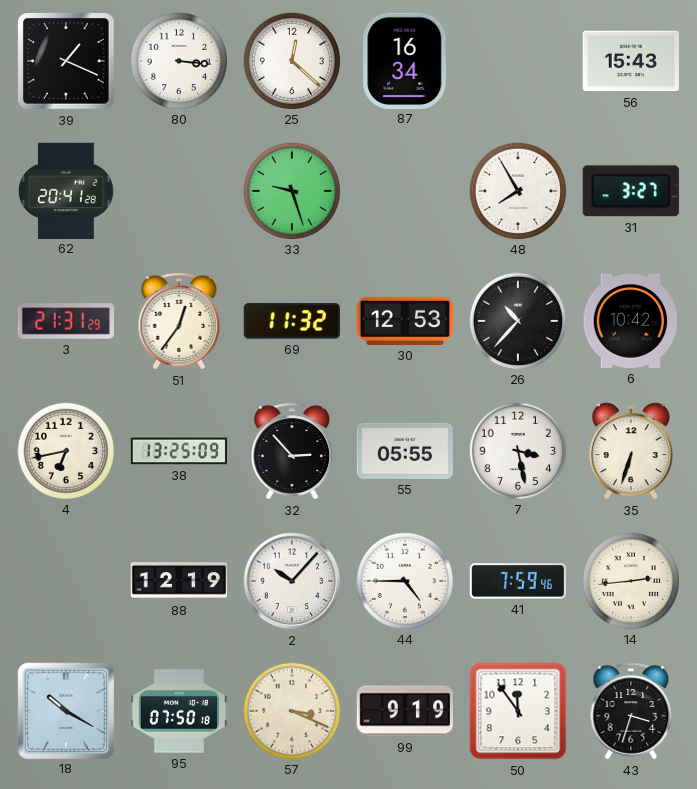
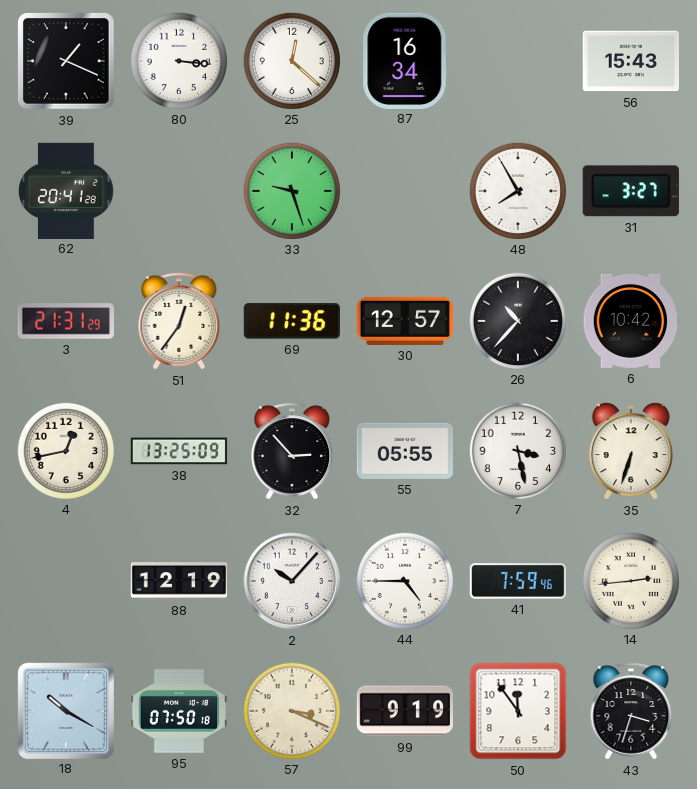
69: 11:32 -> 11:36
30: 12:53 -> 12:57
4: 6:43 -> 12:43
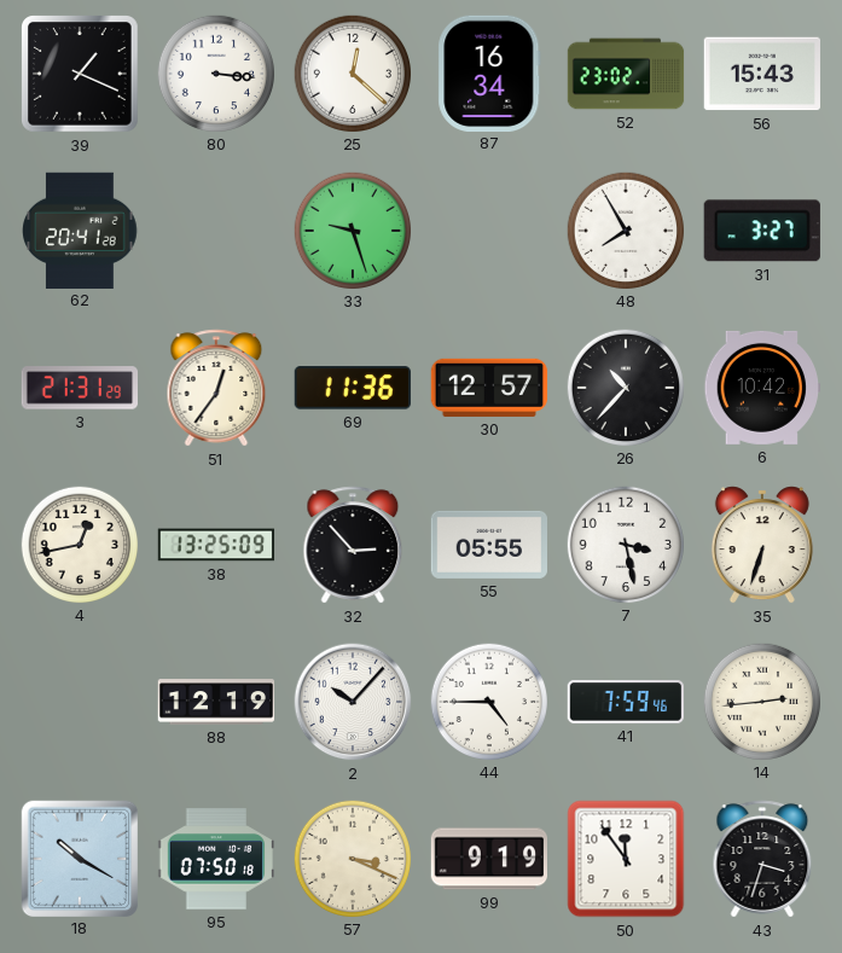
52: none -> 23:02
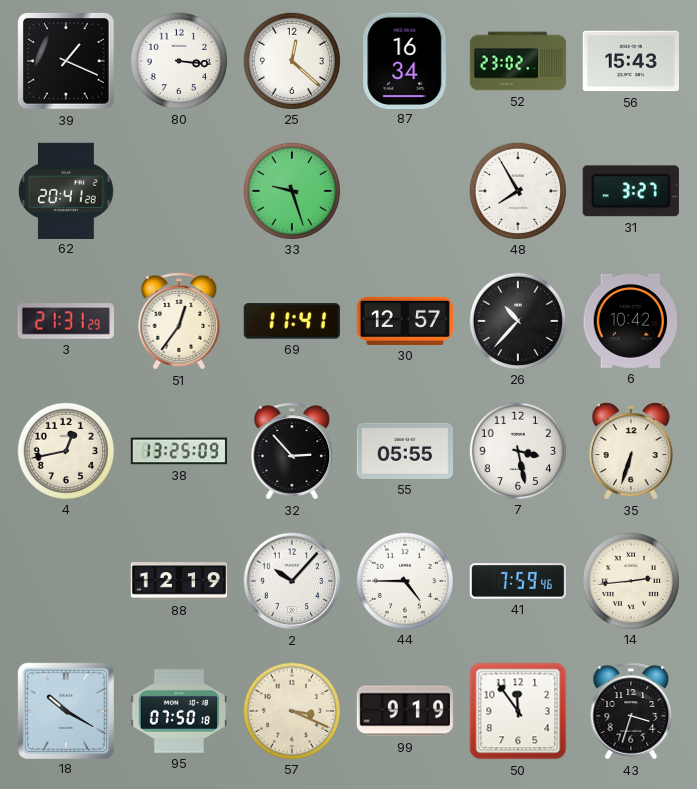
69: 11:36 -> 11:41
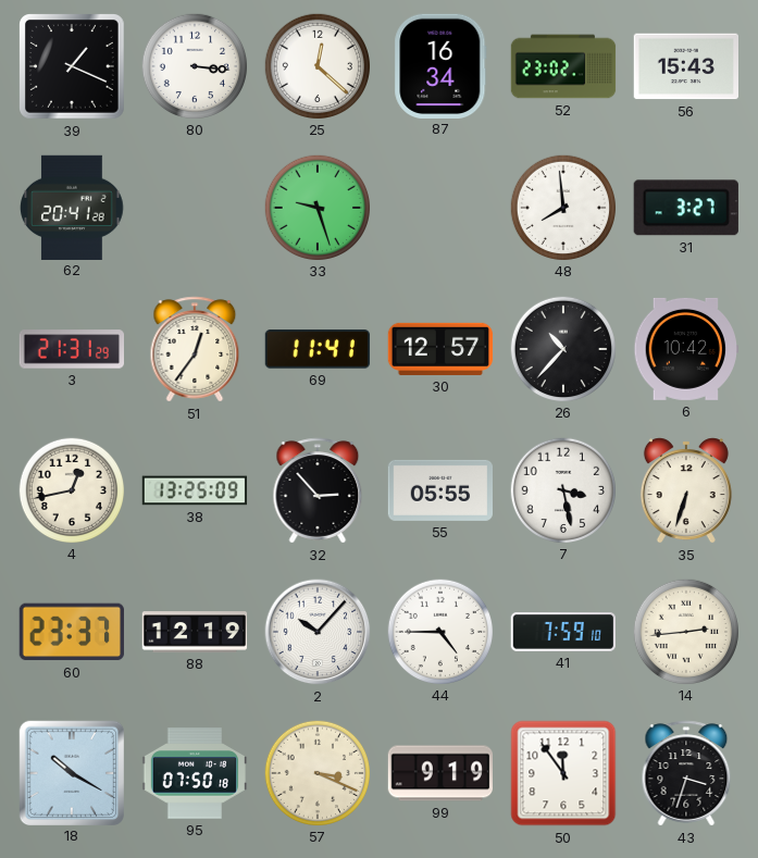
48: 7:55 -> 7:59
60: none -> 23:37
41: 7:59:46 -> 7:59:10
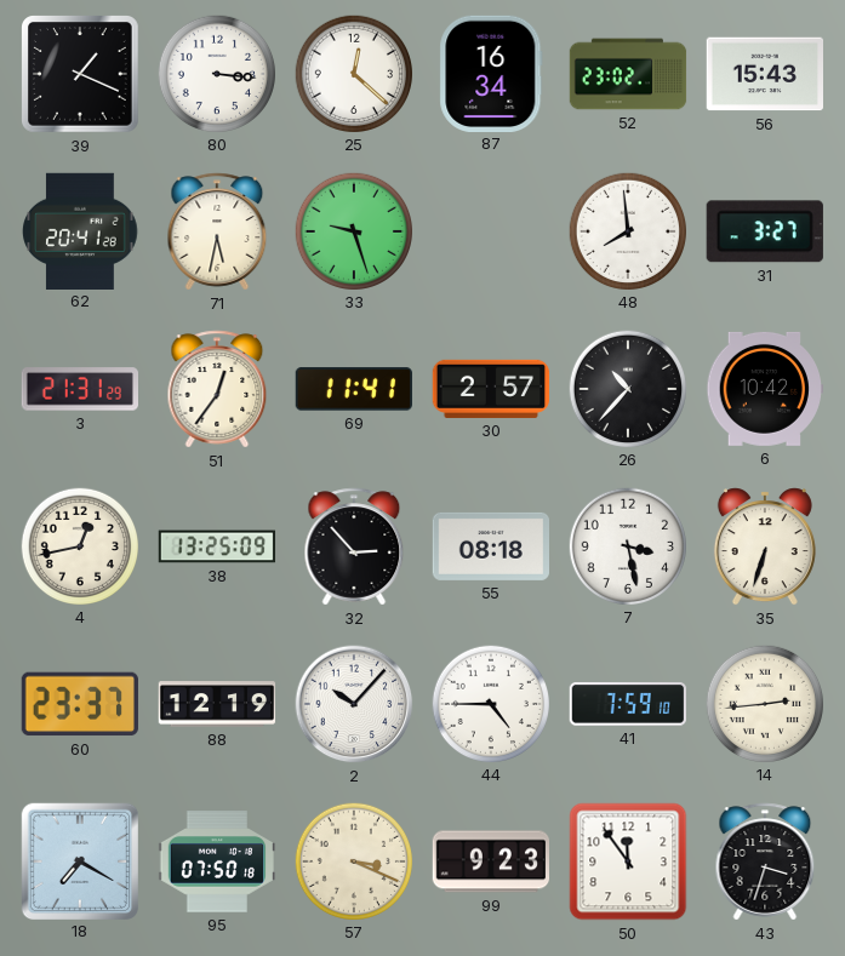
71: none -> 5:32
30: 12:57 -> 2:57
55: 05:55 -> 08:18
18: 10:20 -> 7:20
99: 9:19 -> 9:23
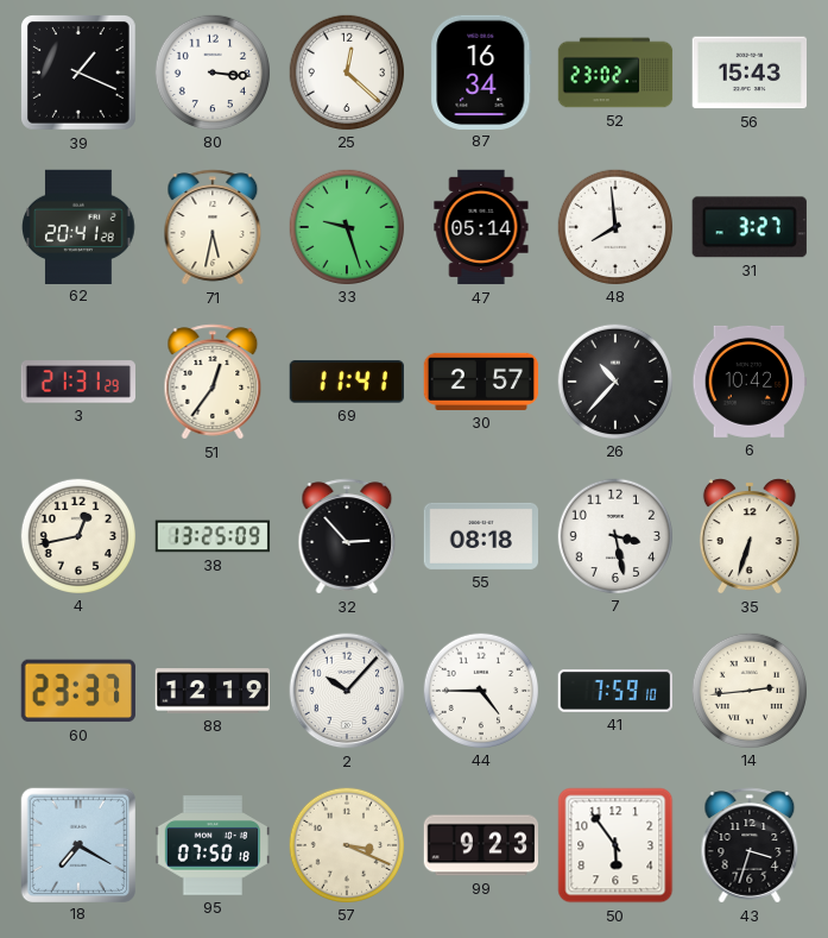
47: none -> 05:14
50: 11:54 -> 5:54
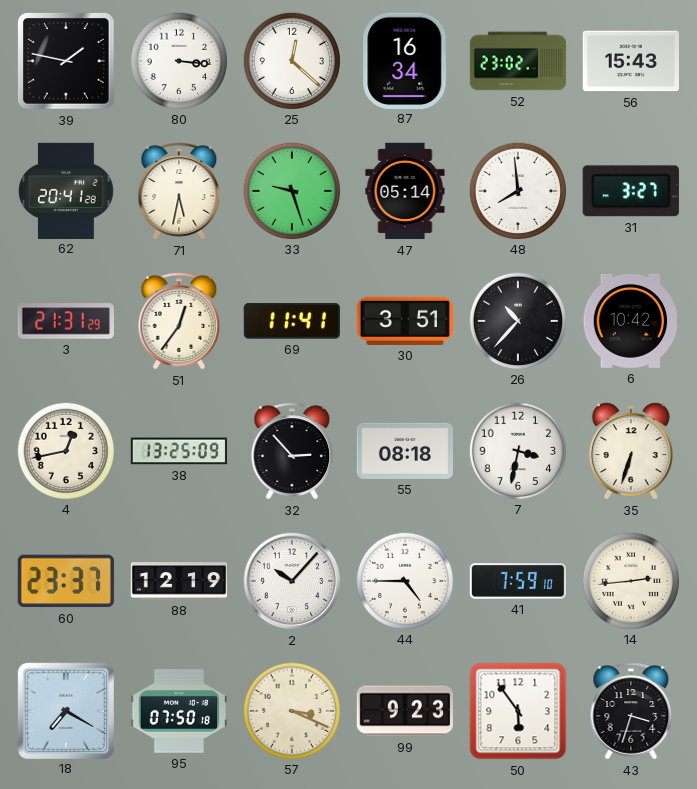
39: 1:19 -> 1:47
30: 2:57 -> 3:51
7: 3:28 -> 3:32
